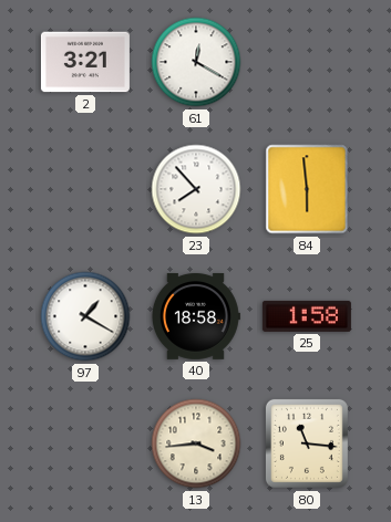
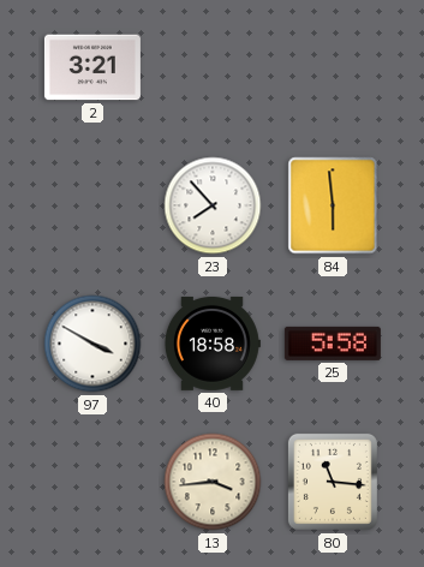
61: 12:20 -> none
97: 1:20 -> 3:50
25: 1:58 -> 5:58
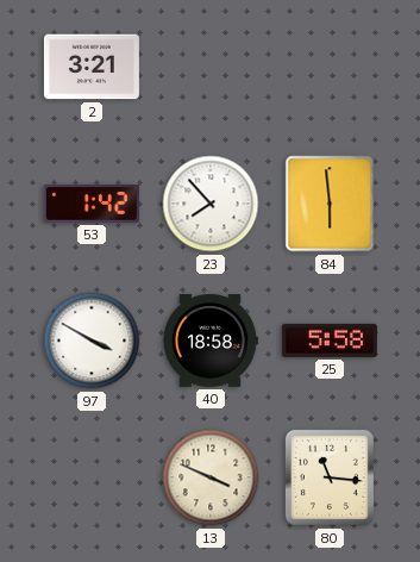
53: none -> 1:42
13: 3:44 -> 3:49
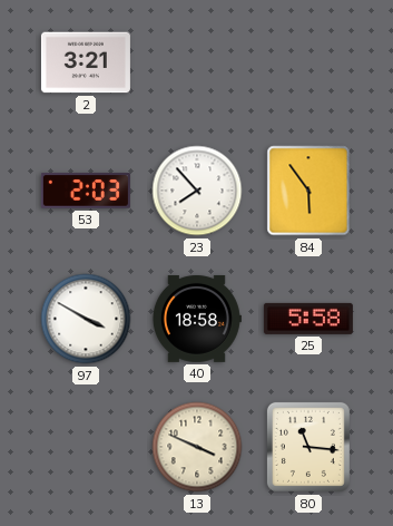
53: 1:42 -> 2:03
84: 5:59 -> 5:54
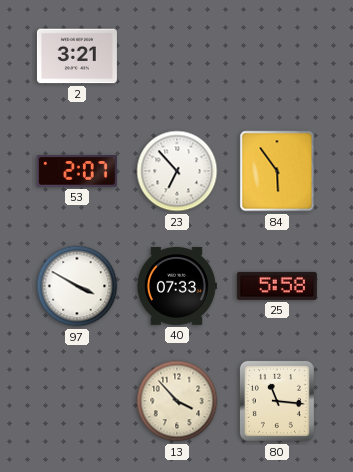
53: 2:03 -> 2:07
23: 7:53 -> 6:53
40: 18:58 -> 07:33
13: 3:49 -> 3:53
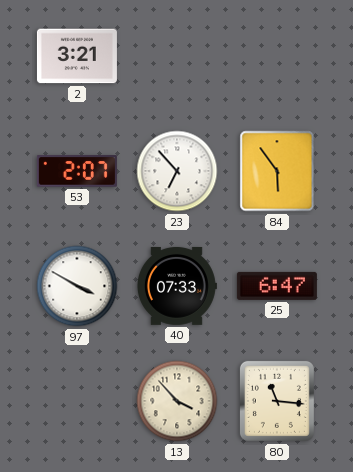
25: 5:58 -> 6:47
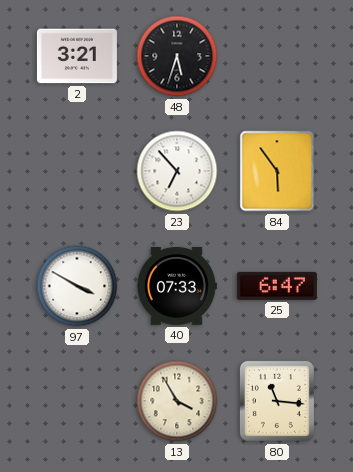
48: none -> 5:33
53: 2:07 -> none
13: 3:53 -> 3:55
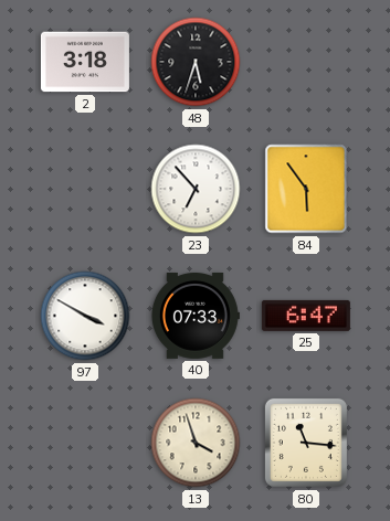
2: 3:21 -> 3:18
13: 3:55 -> 3:57
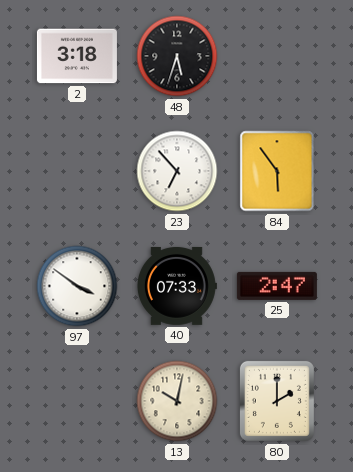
97: 3:50 -> 3:51
25: 6:47 -> 2:47
13: 3:57 -> 10:02
80: 11:16 -> 2:00
